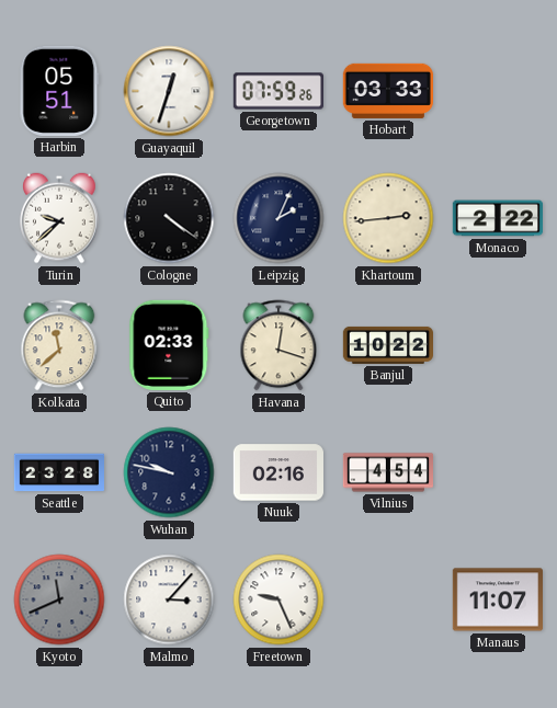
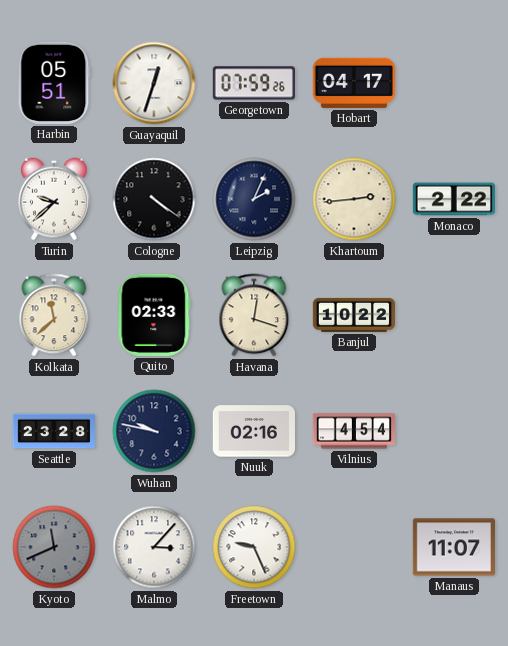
Hobart: 03:33 -> 04:17
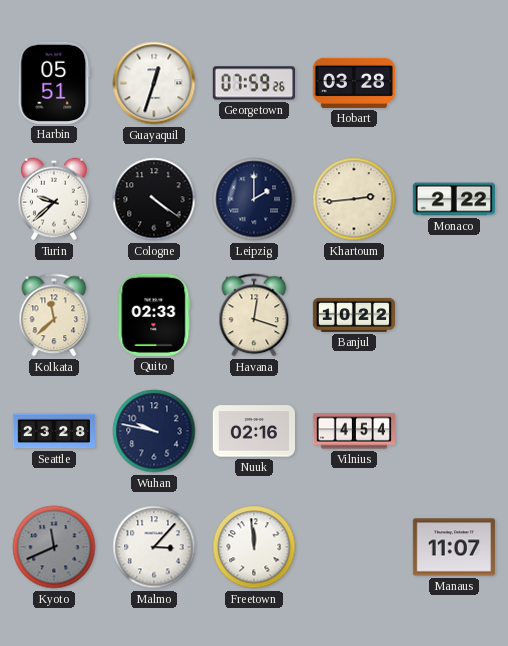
Hobart: 04:17 -> 03:28
Leipzig: 2:04 -> 2:00
Freetown: 9:26 -> 11:59
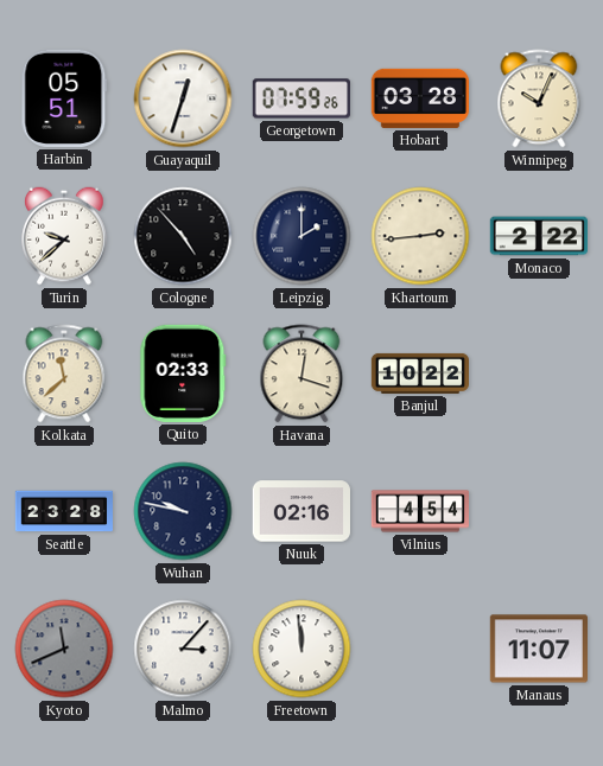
Winnipeg: none -> 10:04
Cologne: 4:21 -> 4:53
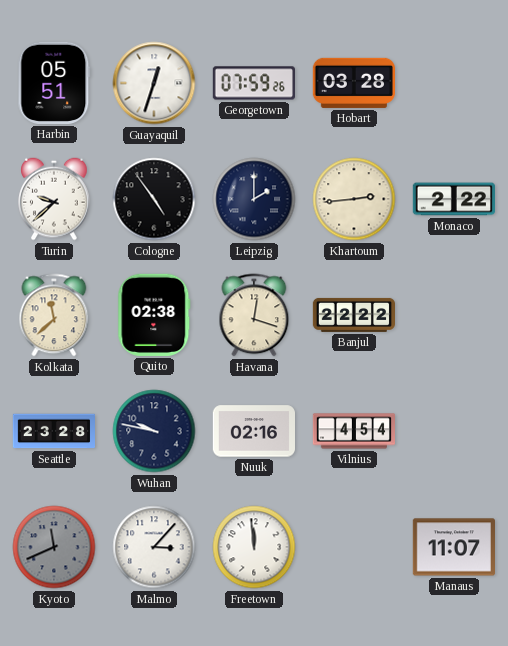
Winnipeg: 10:04 -> none
Cologne: 4:53 -> 4:54
Quito: 02:33 -> 02:38
Banjul: 10:22 -> 22:22
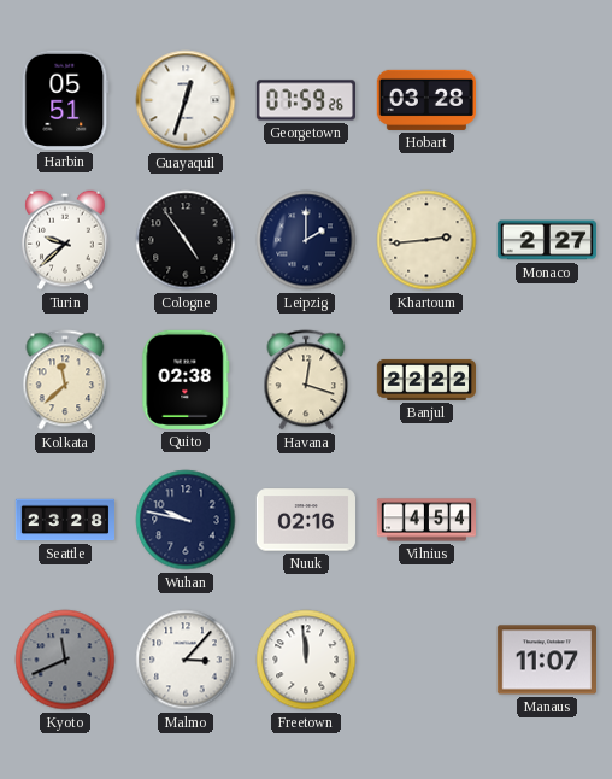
Monaco: 2:22 -> 2:27
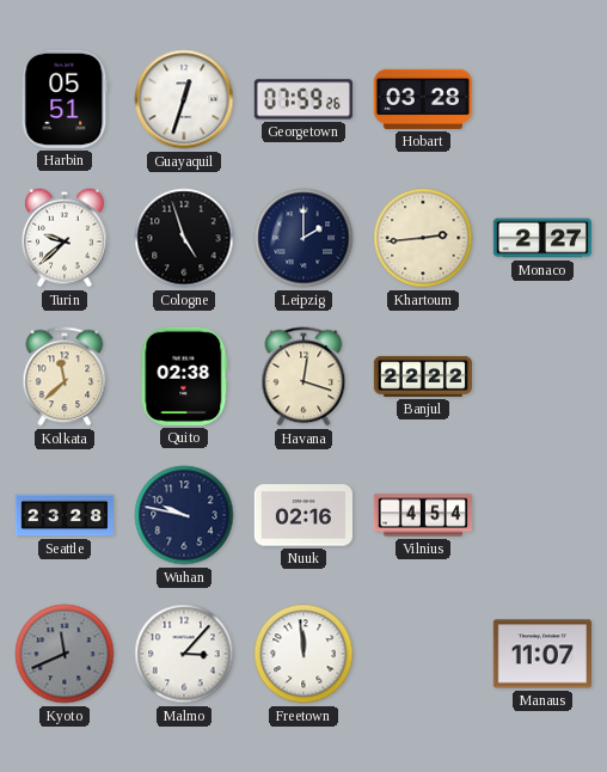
Cologne: 4:54 -> 4:57
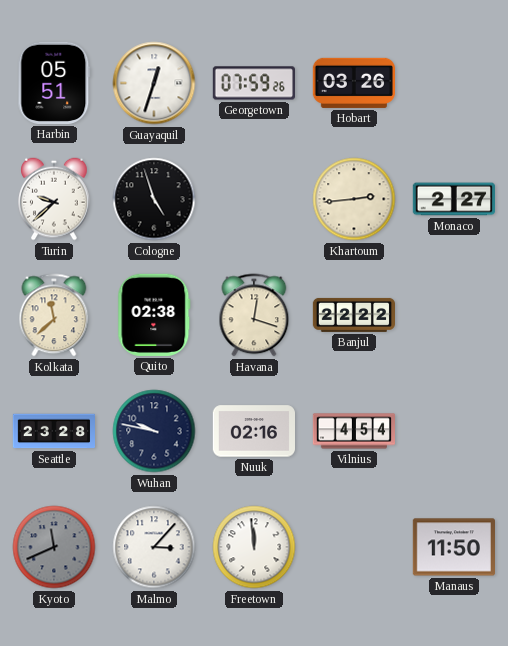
Hobart: 03:28 -> 03:26
Leipzig: 2:00 -> none
Manaus: 11:07 -> 11:50
